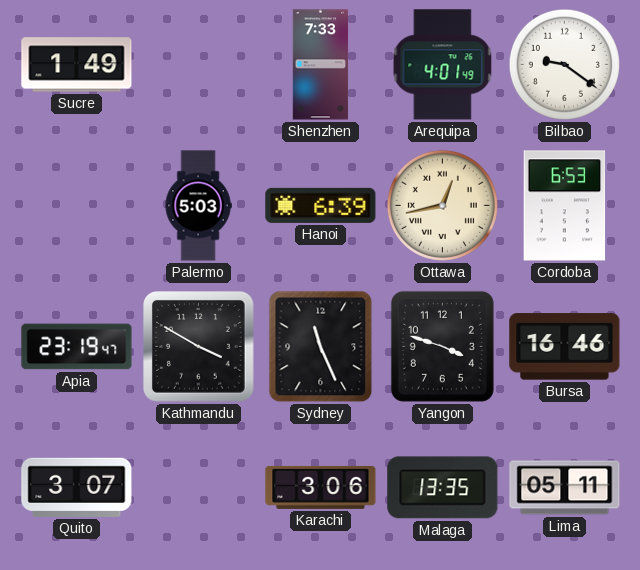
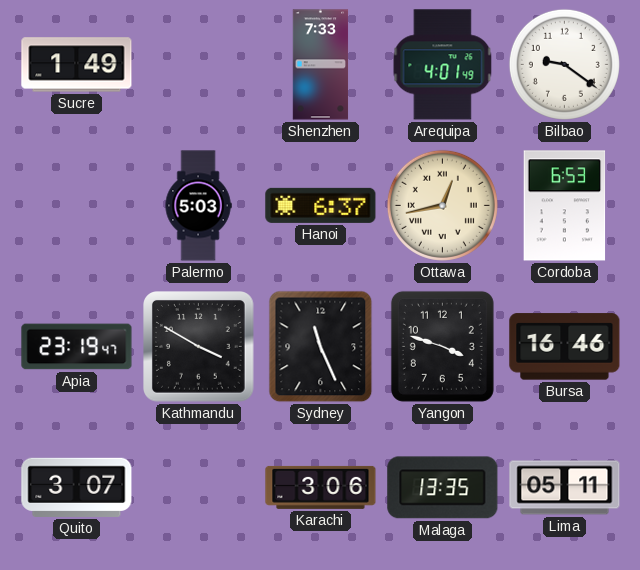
Hanoi: 6:39 -> 6:37
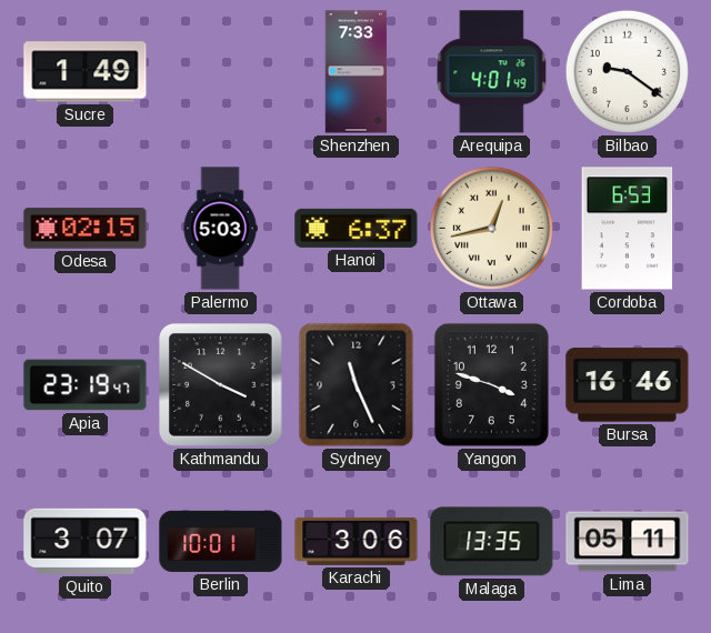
Odesa: none -> 02:15
Berlin: none -> 10:01
